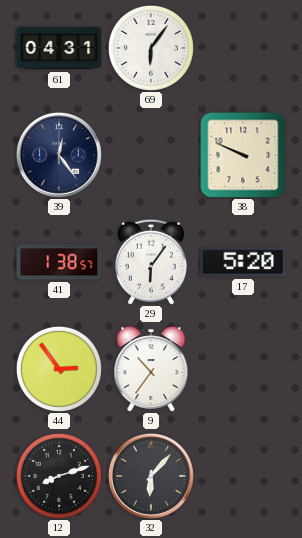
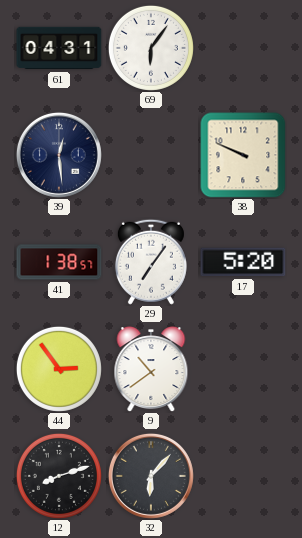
39: 12:24 -> 12:29
29: 6:06 -> 7:06
9: 10:36 -> 10:39
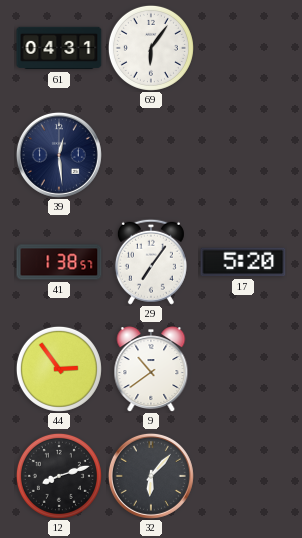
38: 9:49 -> none
